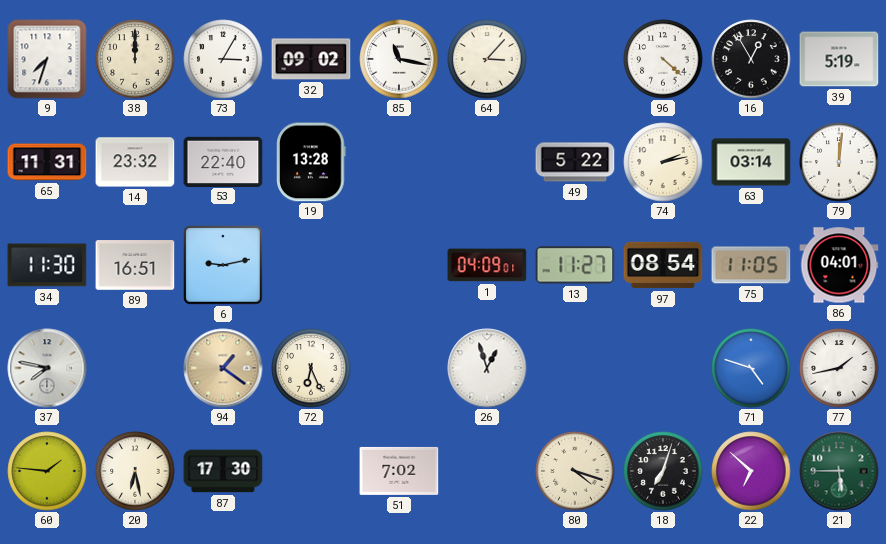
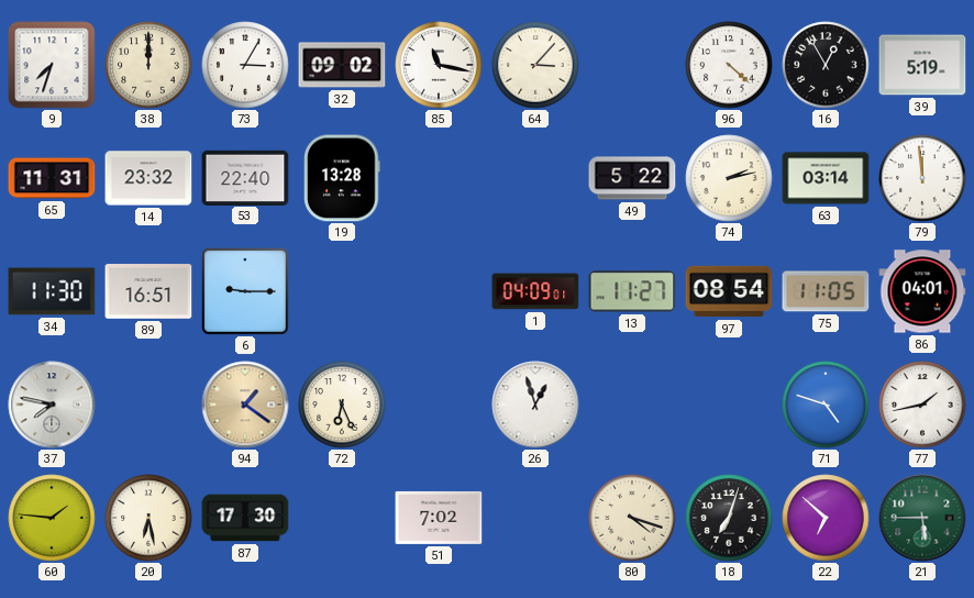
79: 12:01 -> 11:59
6: 9:13 -> 9:15
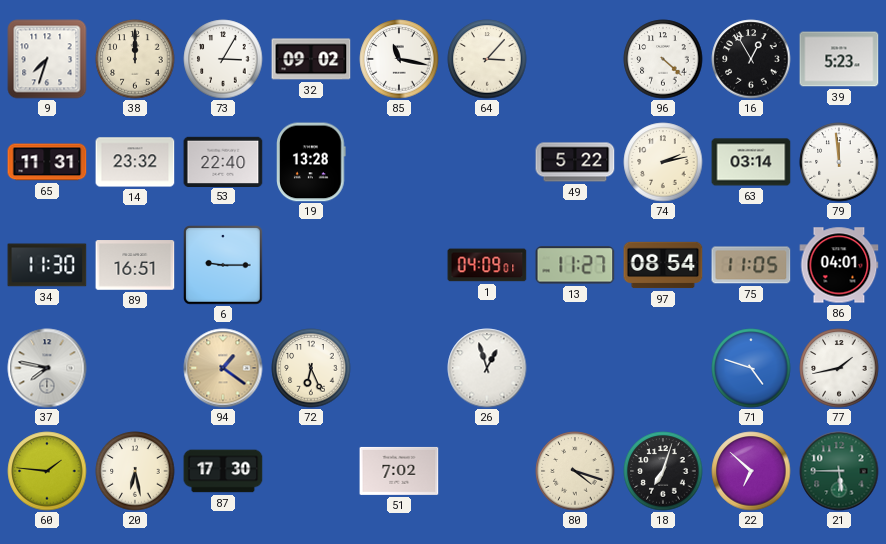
39: 5:19 -> 5:23
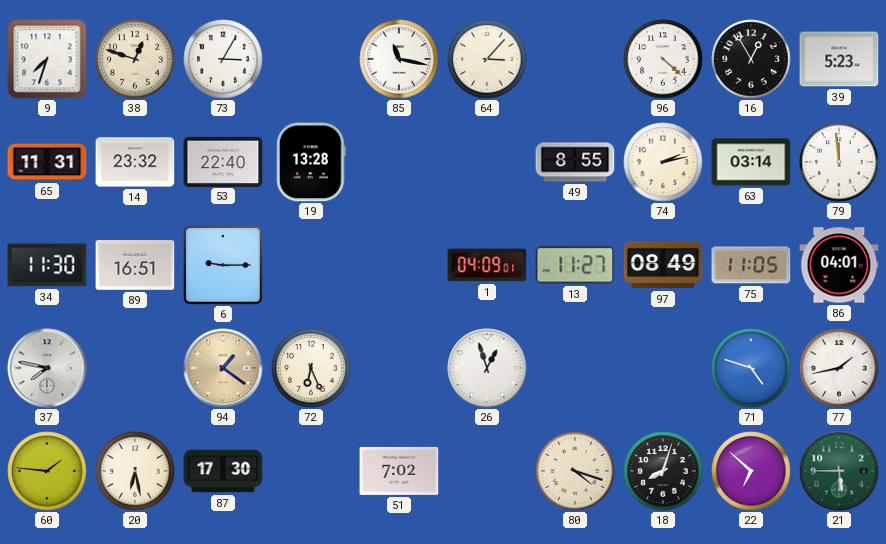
38: 12:00 -> 12:48
32: 09:02 -> none
49: 5:22 -> 8:55
97: 08:54 -> 08:49
18: 7:03 -> 8:03
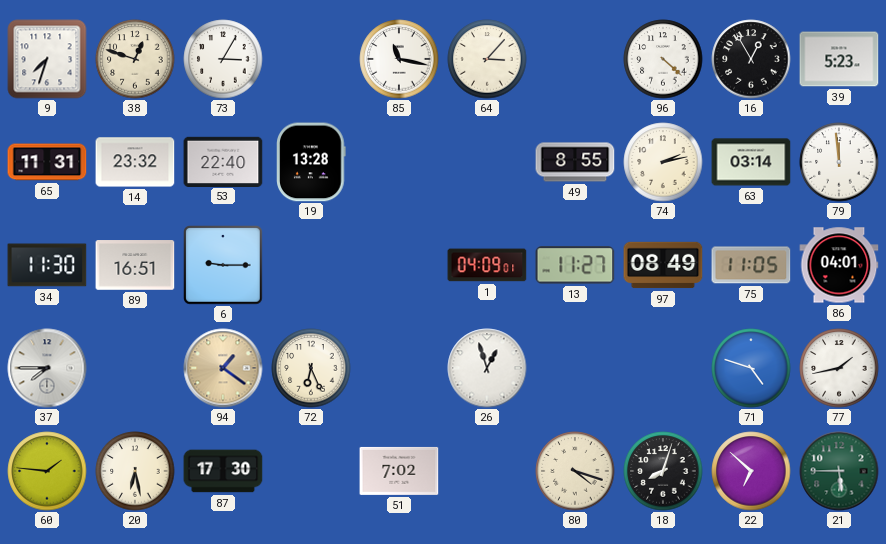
37: 7:47 -> 7:45
